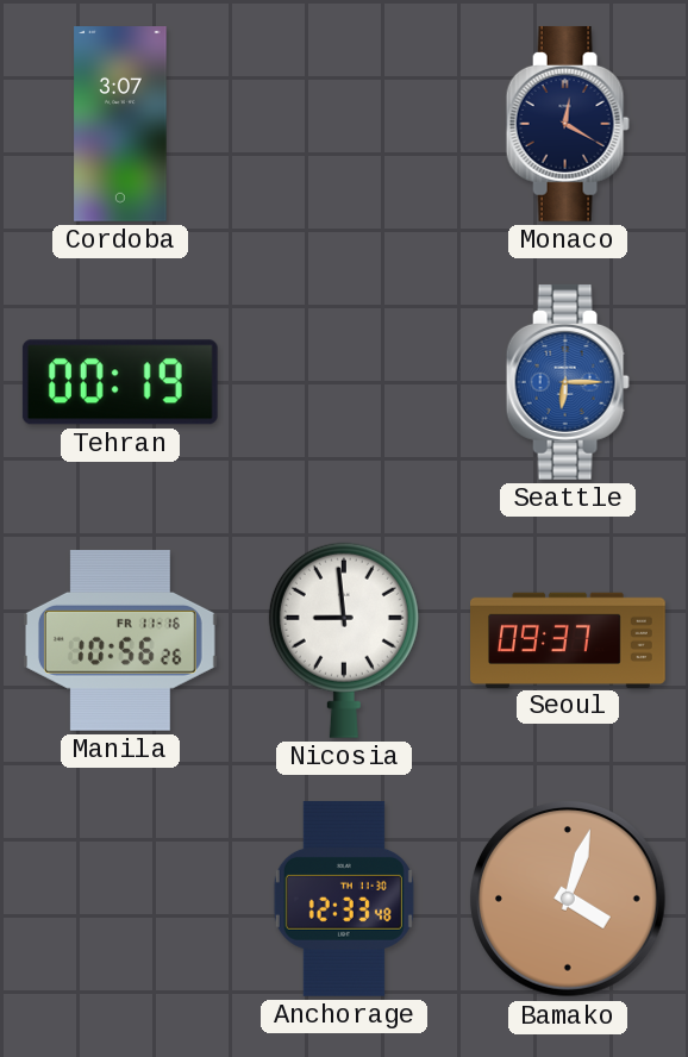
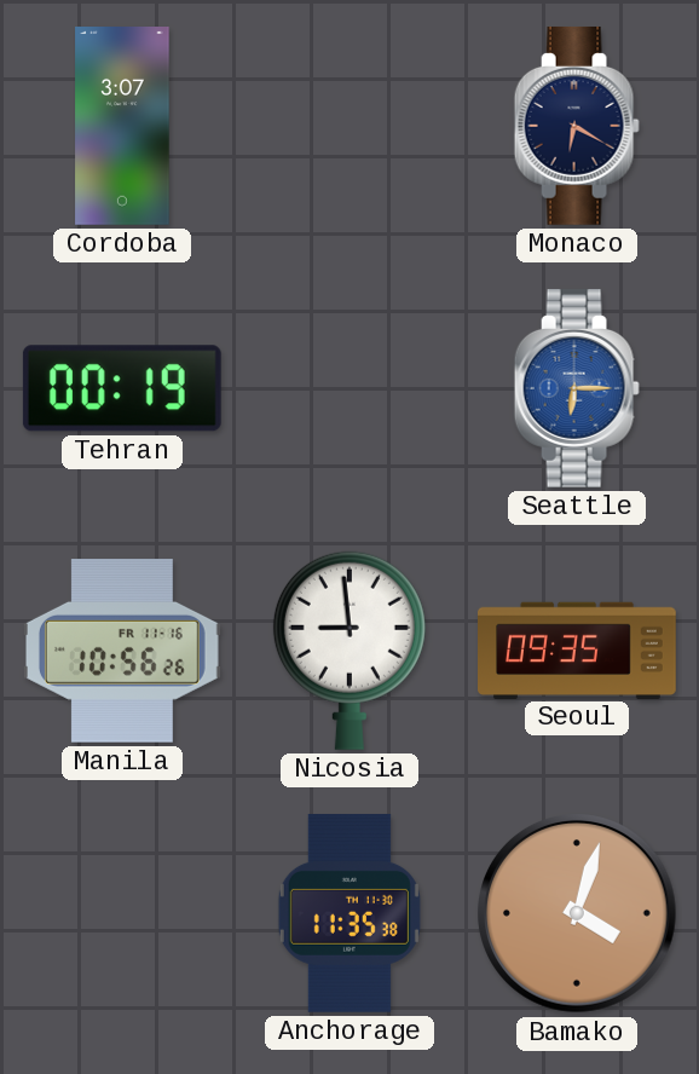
Monaco: 12:20 -> 6:20
Seoul: 09:37 -> 09:35
Anchorage: 12:33 -> 11:35
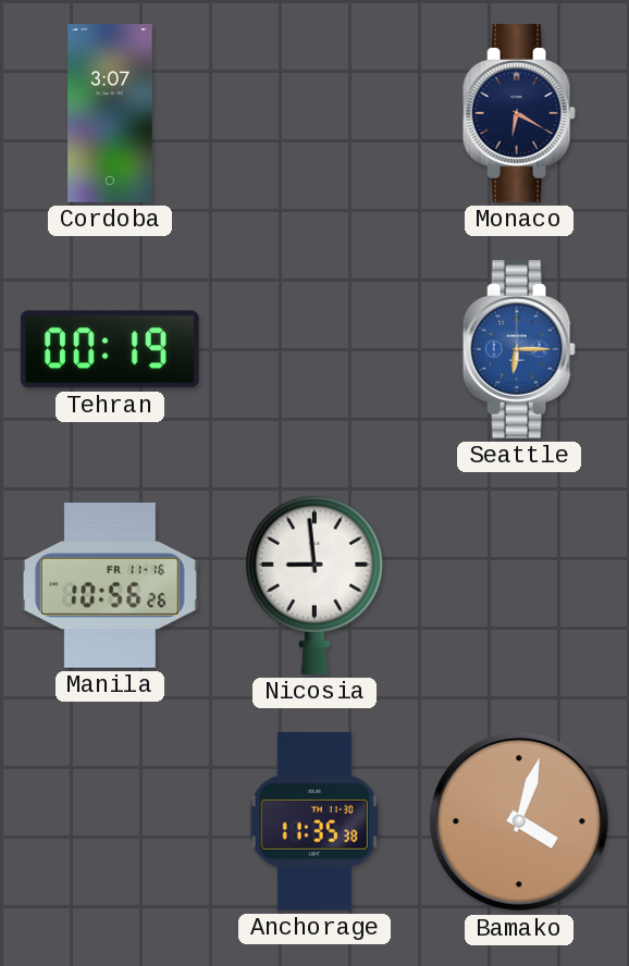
Seoul: 09:35 -> none
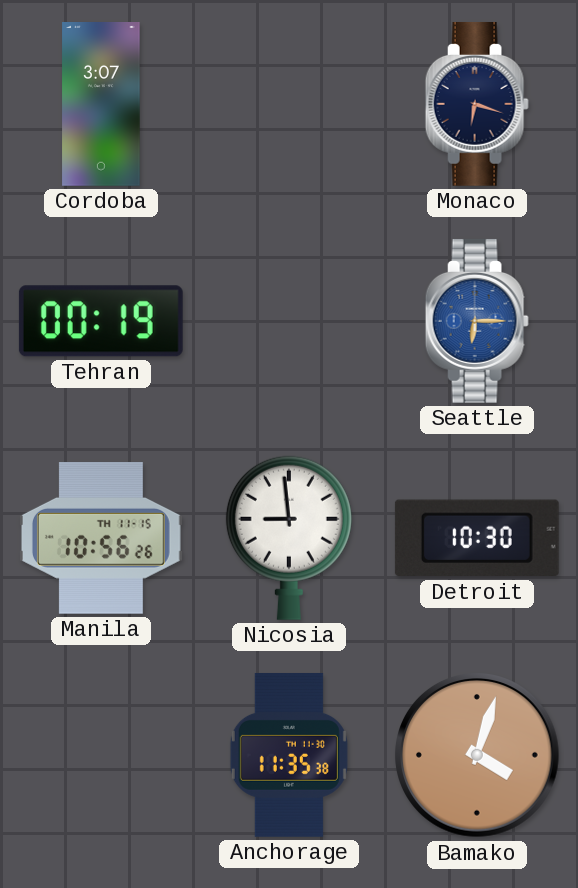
Monaco: 6:20 -> 6:18
Manila date: FR 11-16 -> TH 11-15
Detroit: none -> 10:30
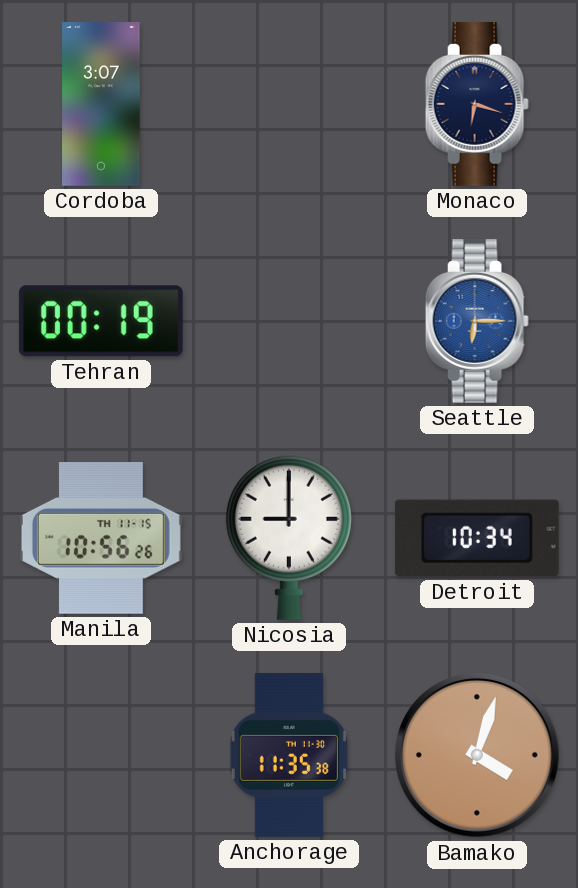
Nicosia: 8:59 -> 9:00
Detroit: 10:30 -> 10:34
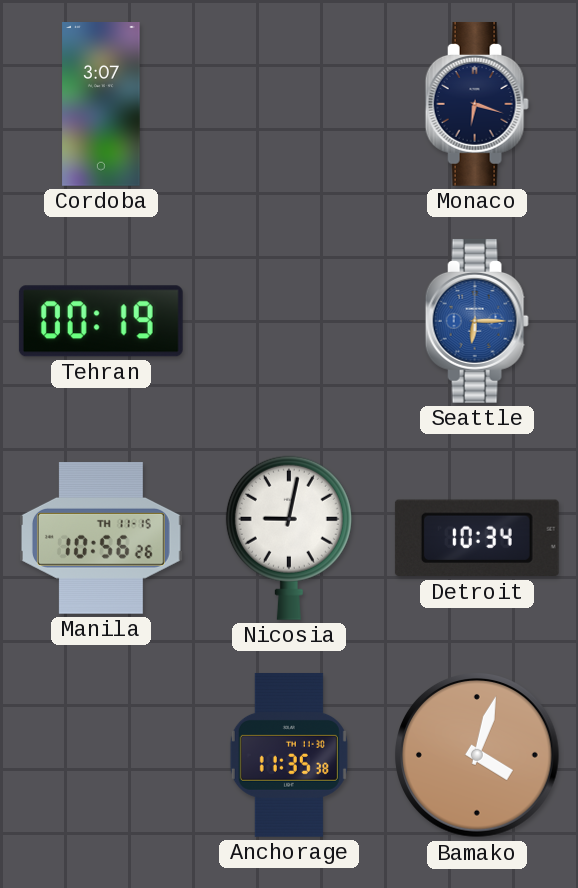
Nicosia: 9:00 -> 9:02
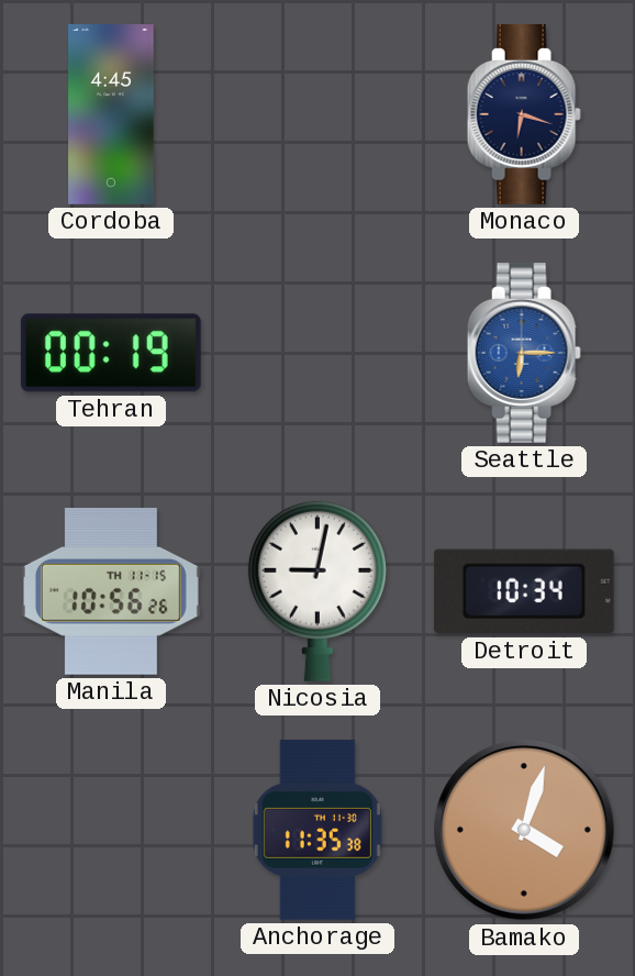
Cordoba: 3:07 -> 4:45
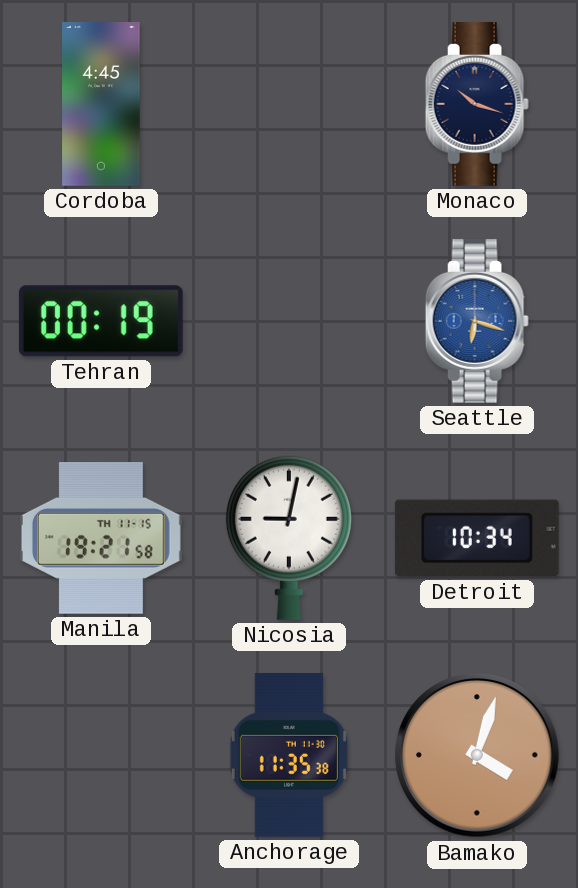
Monaco: 6:18 -> 10:18
Seattle: 6:15 -> 6:18
Manila: 10:56 -> 19:21
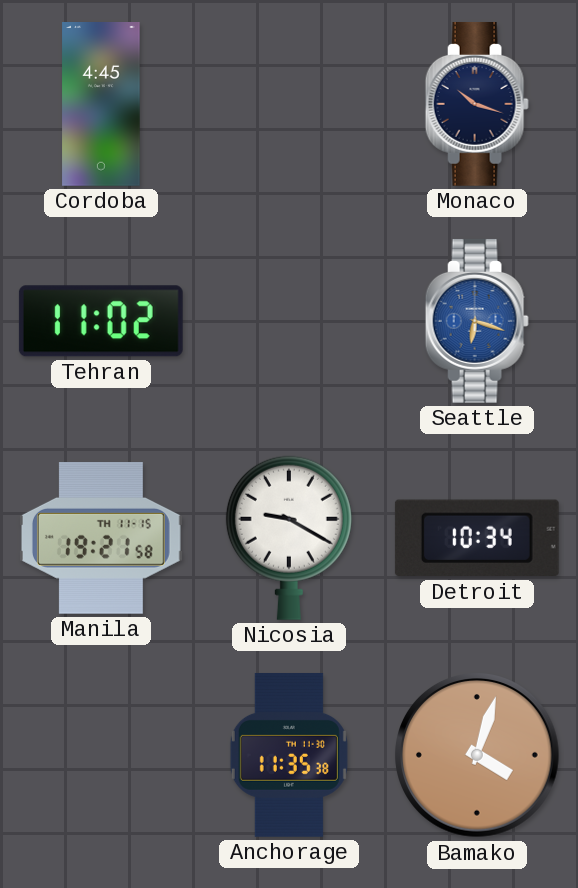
Tehran: 00:19 -> 11:02
Nicosia: 9:02 -> 9:20
